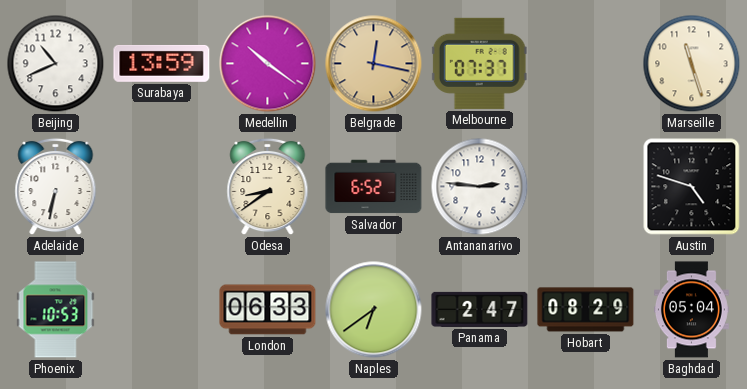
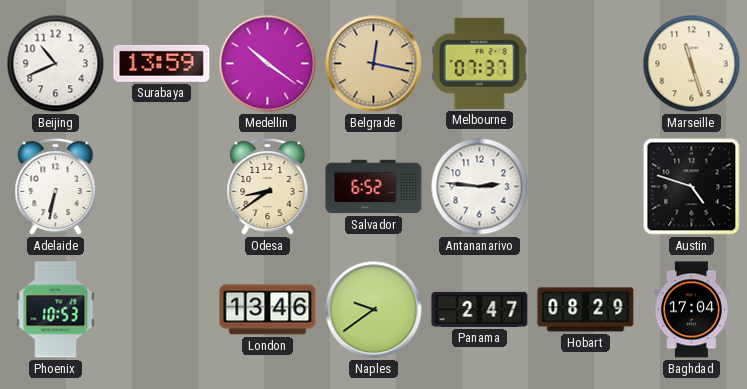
London: 06:33 -> 13:46
Naples: 6:39 -> 9:39
Baghdad: 05:04 -> 17:04
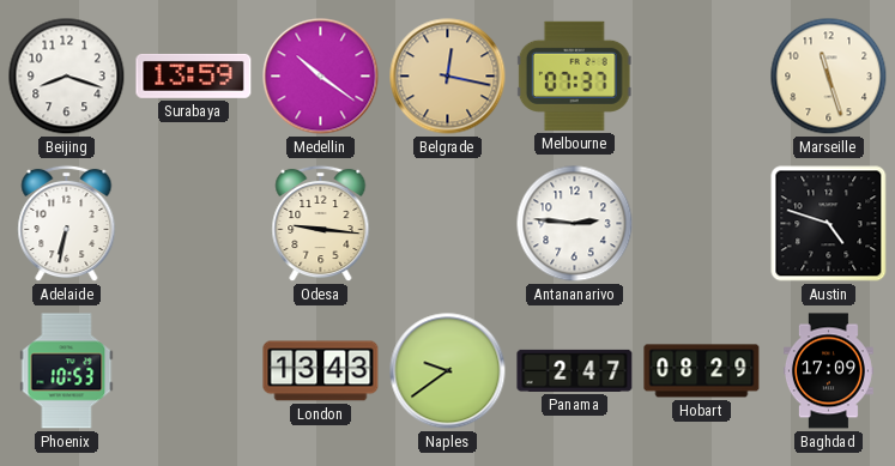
Beijing: 10:41 -> 8:18
Odesa: 8:39 -> 9:16
Salvador: 6:52 -> none
London: 13:46 -> 13:43
Baghdad: 17:04 -> 17:09
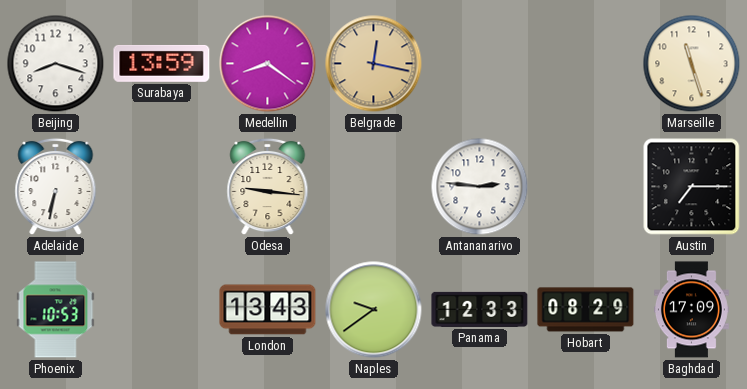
Medellin: 10:21 -> 8:21
Melbourne: 07:37 -> none
Austin: 4:48 -> 7:15
Panama: 2:47 -> 12:33
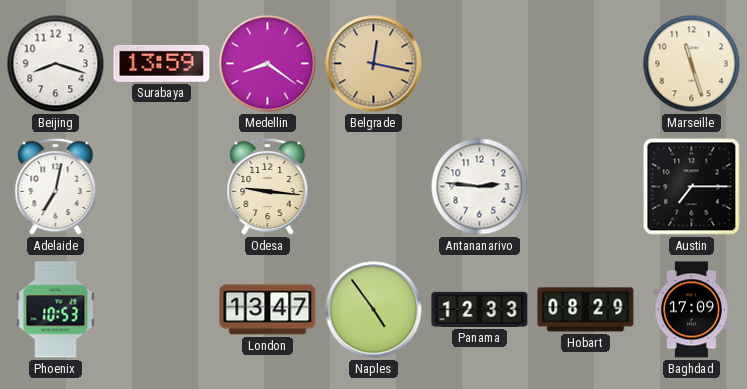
Adelaide: 6:32 -> 7:02
London: 13:43 -> 13:47
Naples: 9:39 -> 4:54
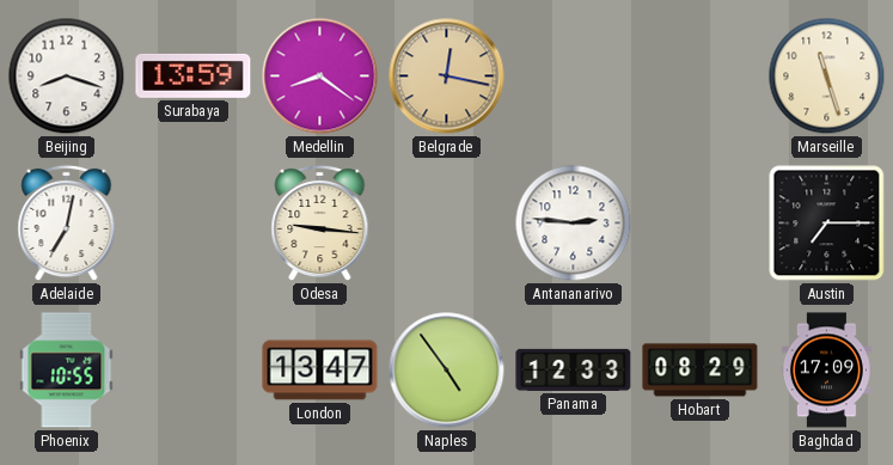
Phoenix: 10:53 -> 10:55
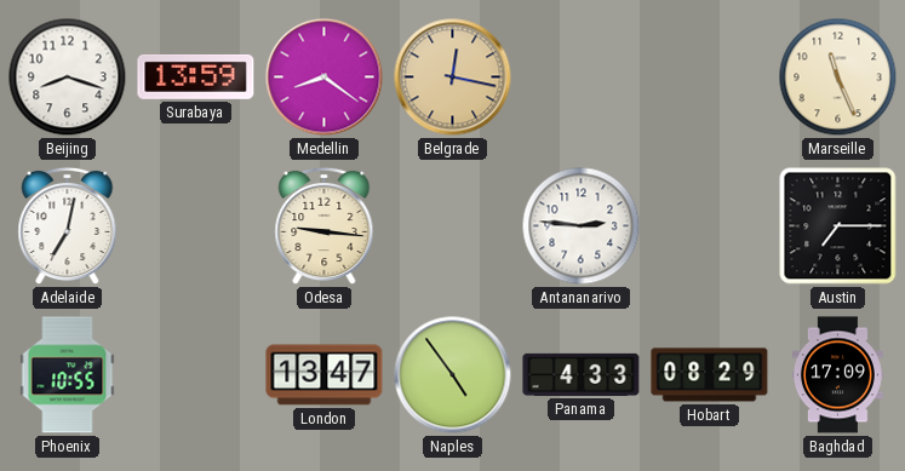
Marseille: 11:27 -> 11:26
Panama: 12:33 -> 4:33
